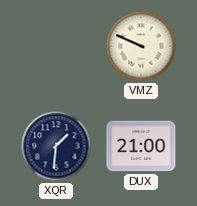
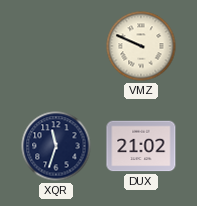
XQR: 1:31 -> 11:33
DUX: 21:00 -> 21:02
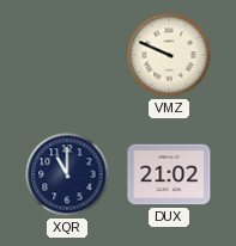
XQR: 11:33 -> 11:00
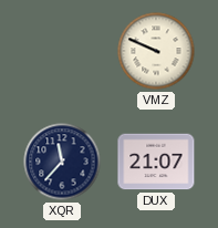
XQR: 11:00 -> 11:37
DUX: 21:02 -> 21:07
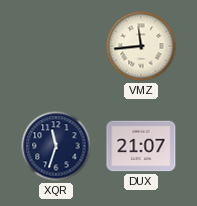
VMZ: 9:49 -> 11:44
XQR: 11:37 -> 11:33
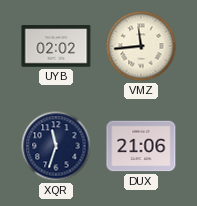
UYB: none -> 02:02
DUX: 21:07 -> 21:06
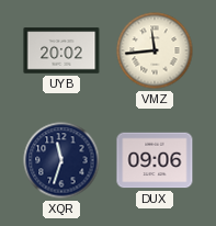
UYB: 02:02 -> 20:02
DUX: 21:06 -> 09:06
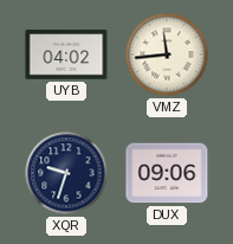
UYB: 20:02 -> 04:02
XQR: 11:33 -> 9:33
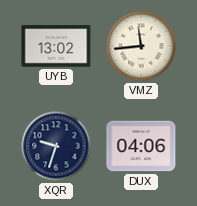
UYB: 04:02 -> 13:02
DUX: 09:06 -> 04:06
